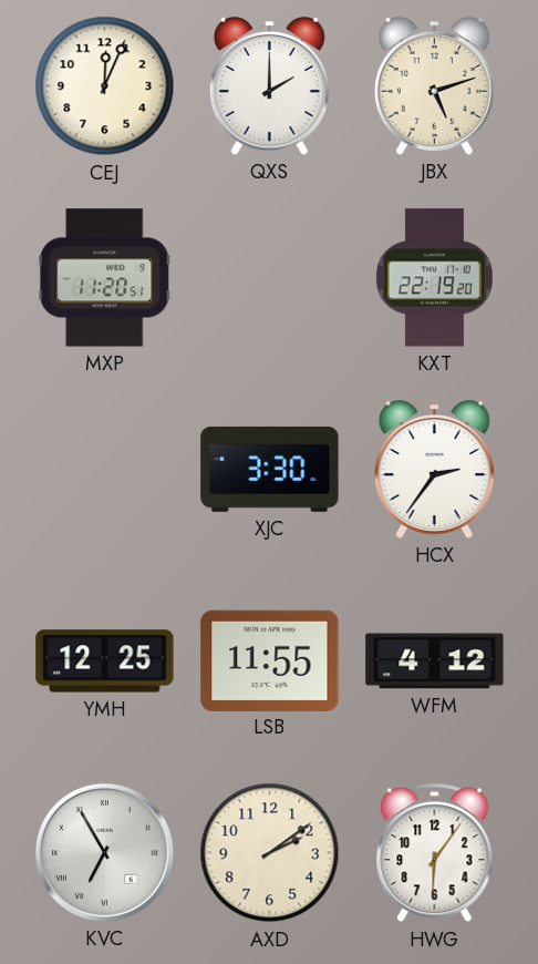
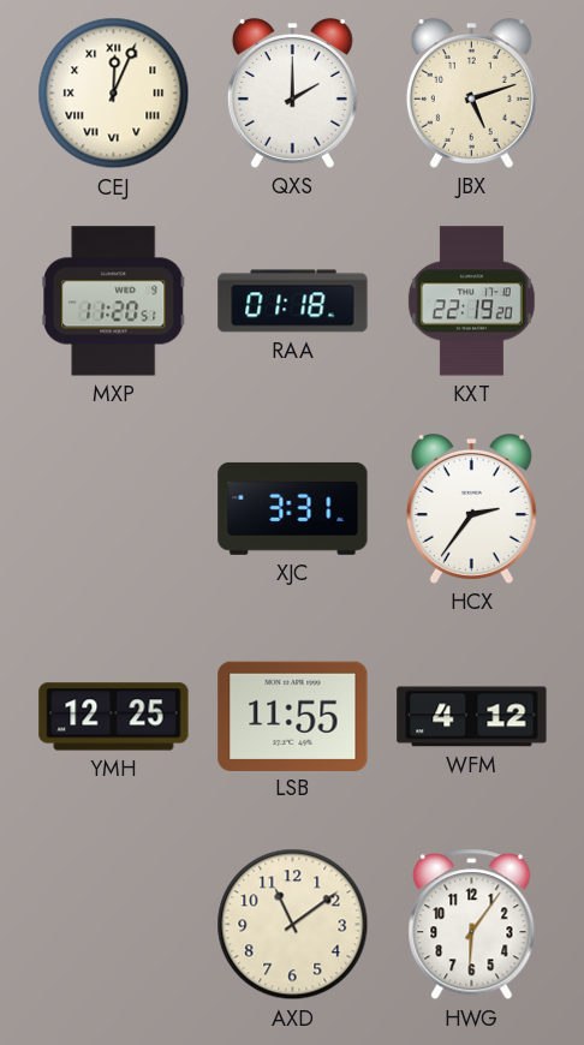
CEJ numerals: Arabic -> Roman
RAA: none -> 01:18
XJC: 3:30 -> 3:31
KVC: 6:55 -> none
AXD: 2:09 -> 11:09
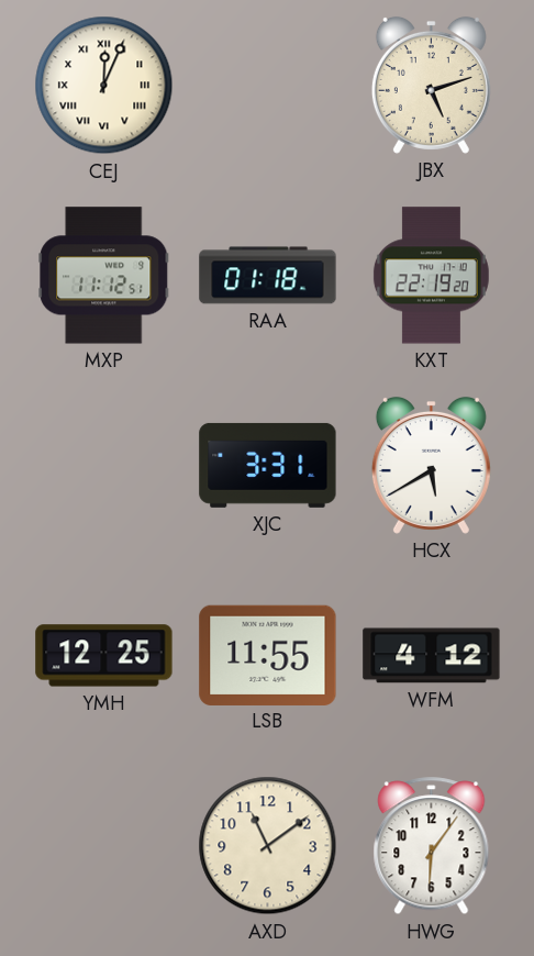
QXS: 2:00 -> none
MXP: 11:20 -> 11:12
HCX: 2:36 -> 5:40
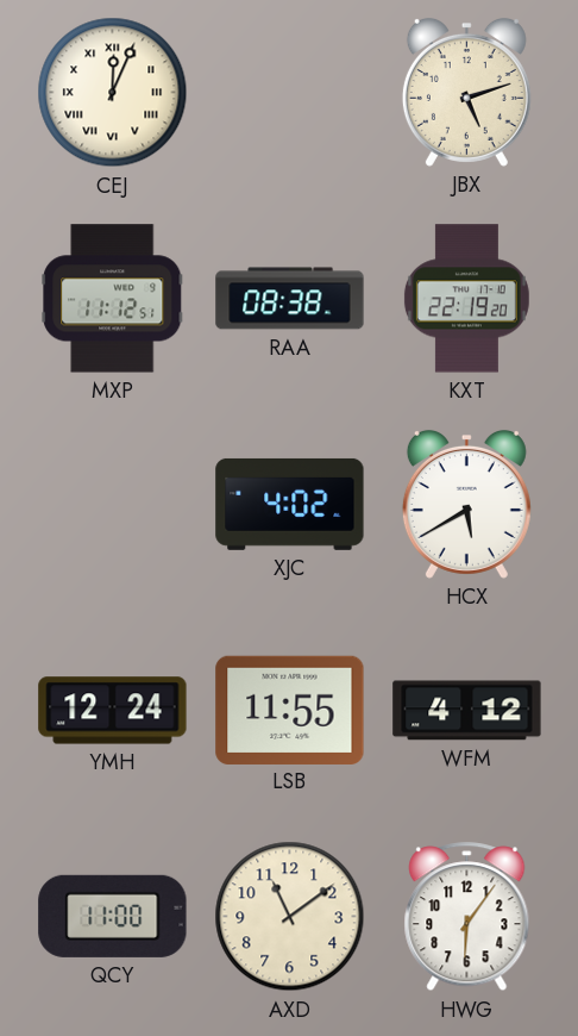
RAA: 01:18 -> 08:38
XJC: 3:31 -> 4:02
YMH: 12:25 -> 12:24
QCY: none -> 11:00
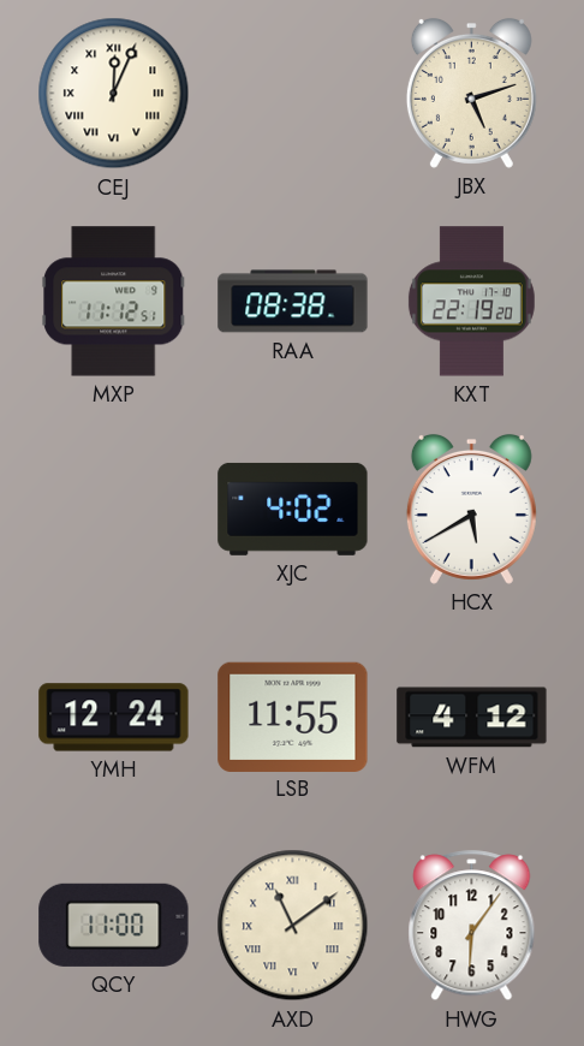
AXD numerals: Arabic -> Roman
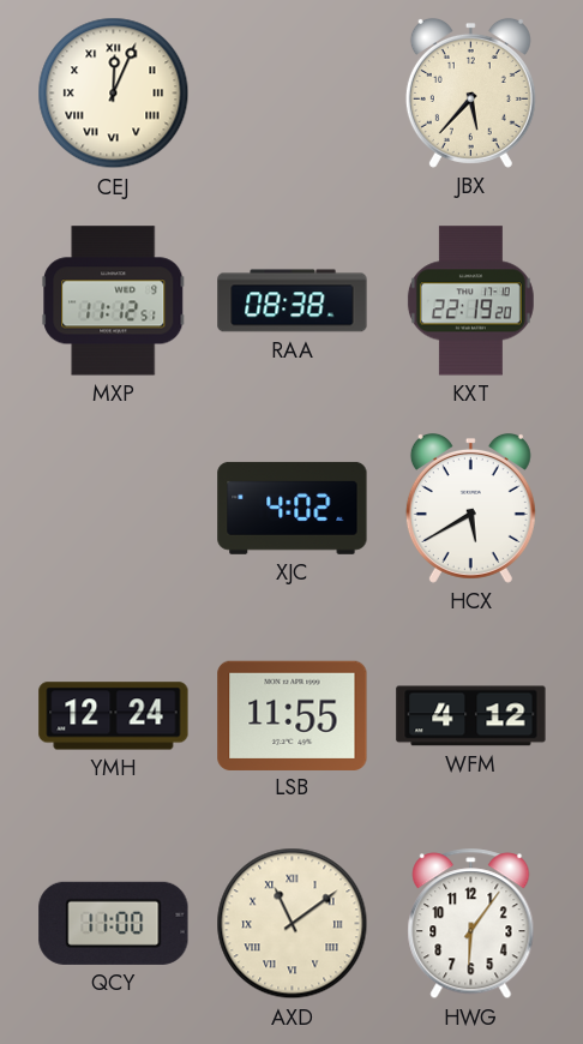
JBX: 5:12 -> 5:37
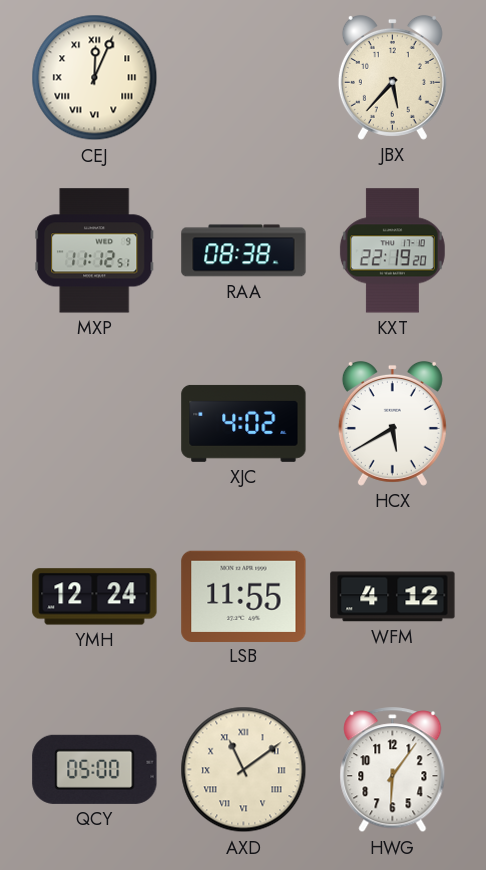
QCY: 11:00 -> 05:00
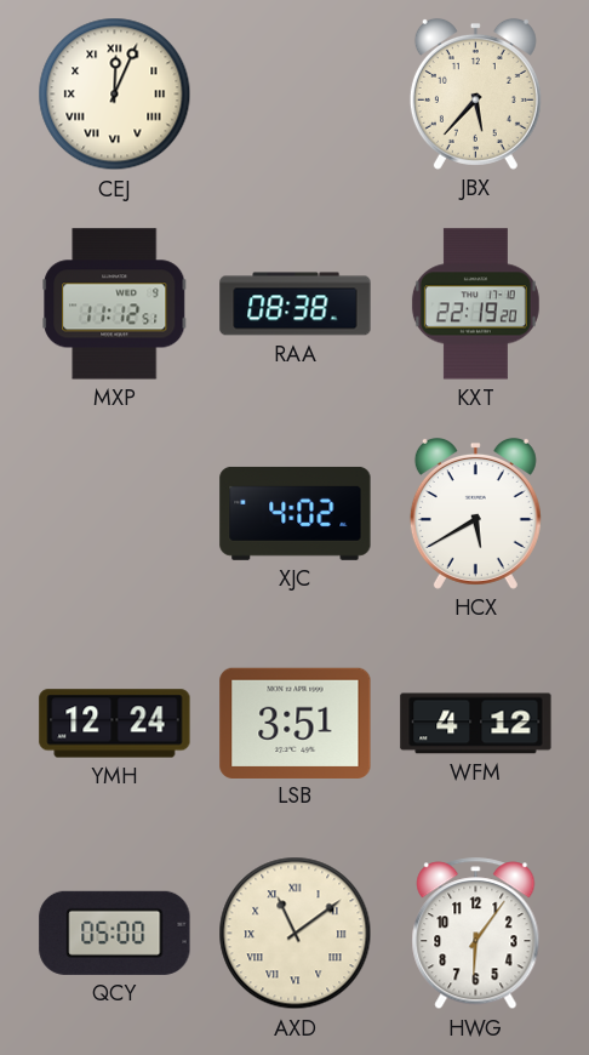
LSB: 11:55 -> 3:51
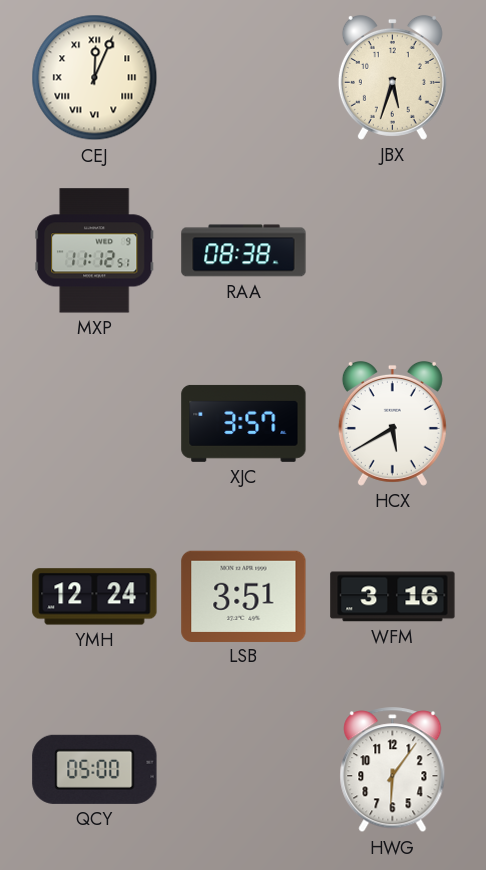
JBX: 5:37 -> 5:33
KXT: 22:19 -> none
XJC: 4:02 -> 3:57
WFM: 4:12 -> 3:16
AXD: 11:09 -> none
